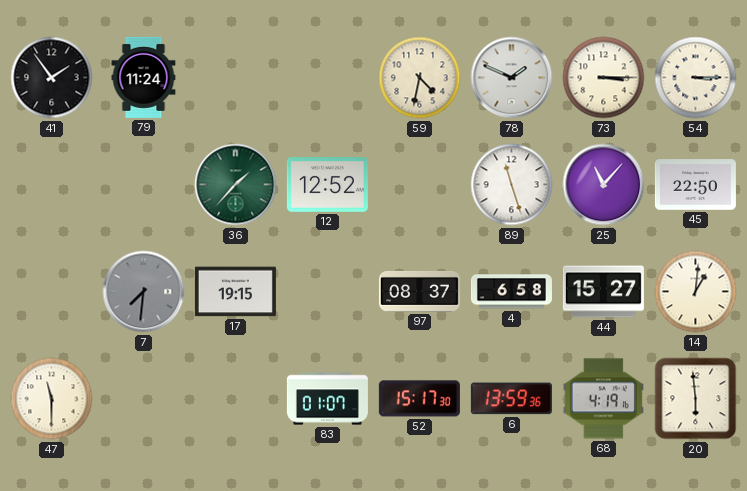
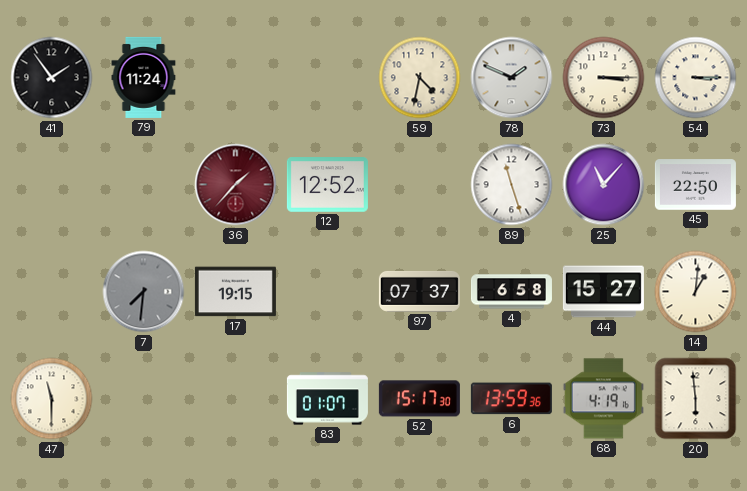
36 dial: green -> burgundy
97: 08:37 -> 07:37
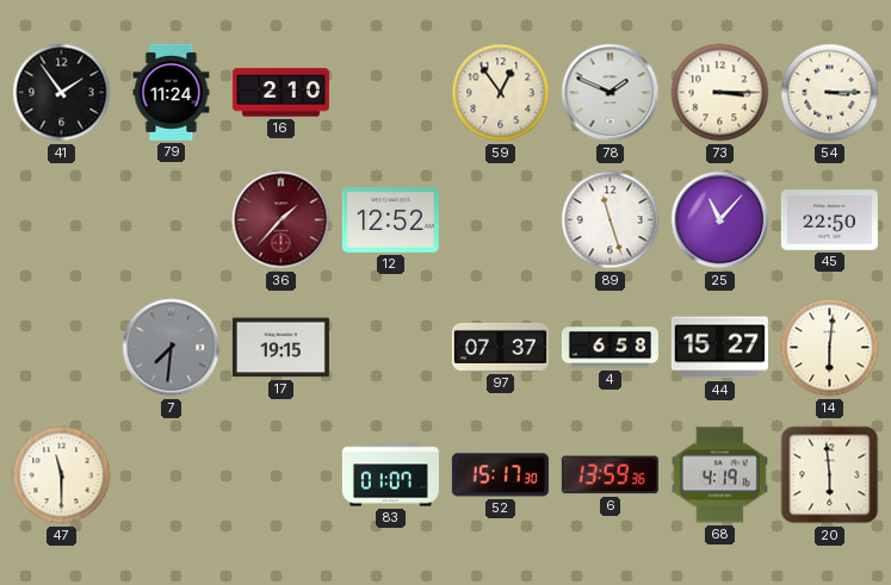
16: none -> 2:10
59: 4:32 -> 12:54
14: 1:01 -> 6:01
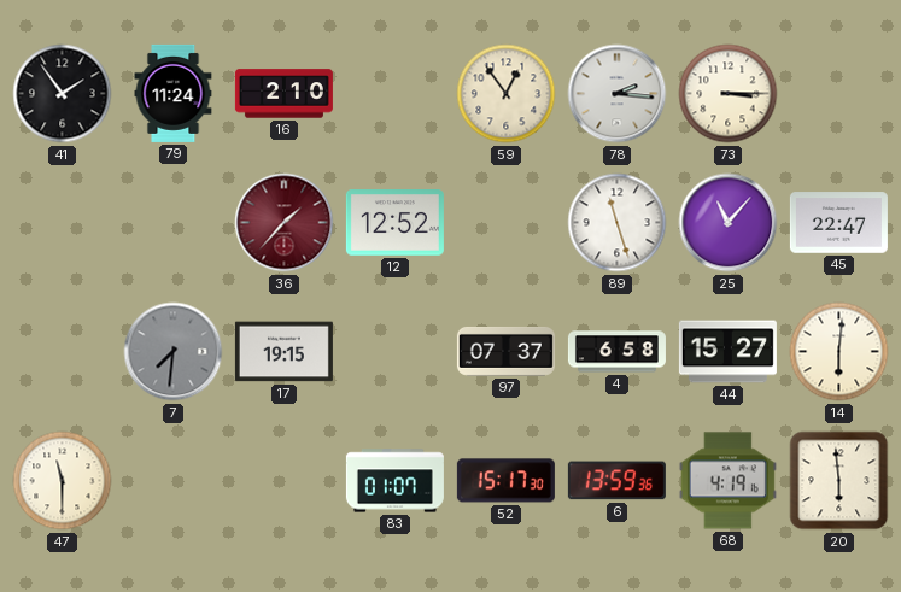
78: 1:49 -> 2:16
54: 3:15 -> none
45: 22:50 -> 22:47
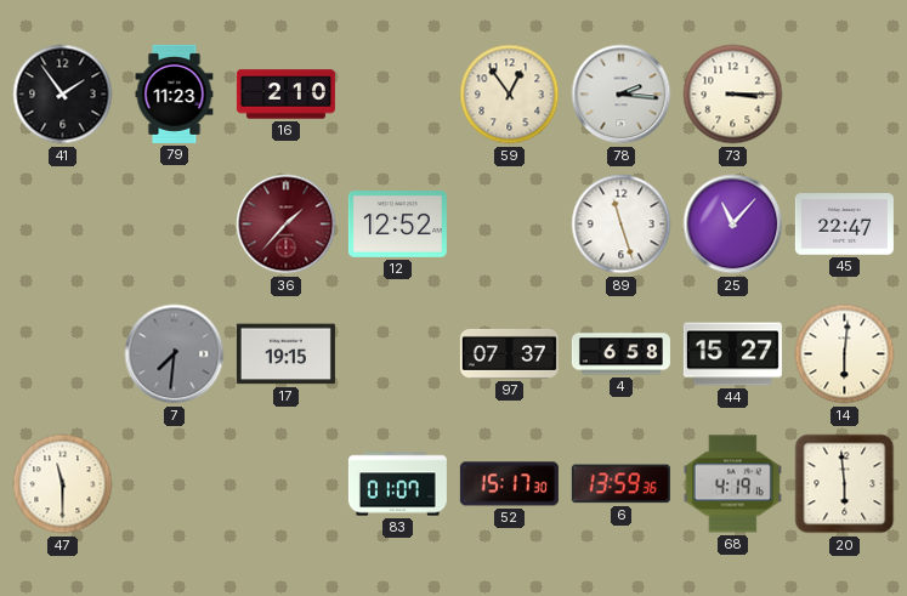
79: 11:24 -> 11:23
